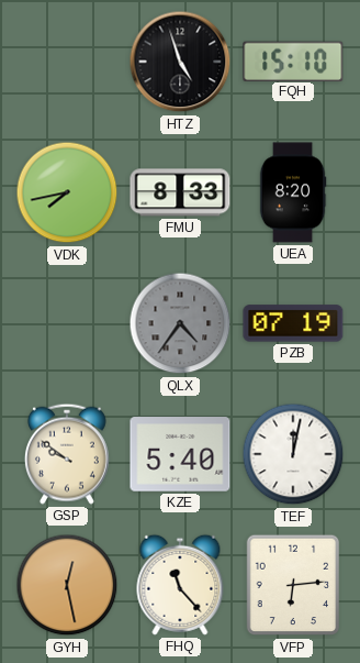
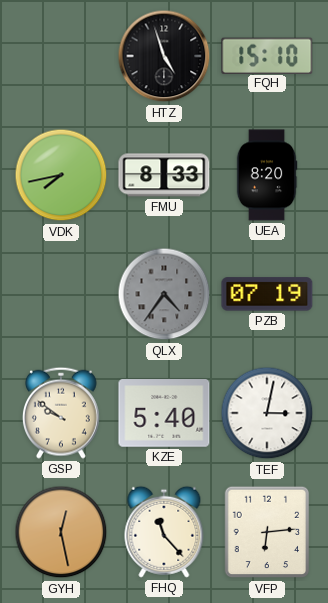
TEF: 12:02 -> 3:02
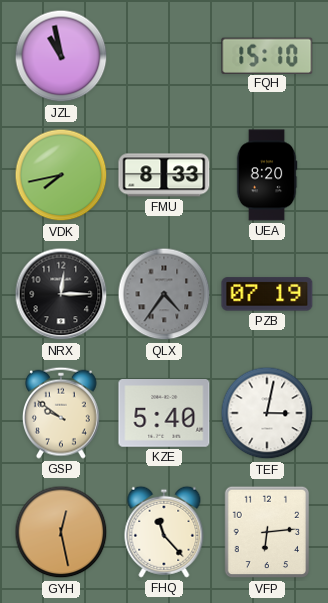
JZL: none -> 10:58
HTZ: 4:57 -> none
NRX: none -> 12:15
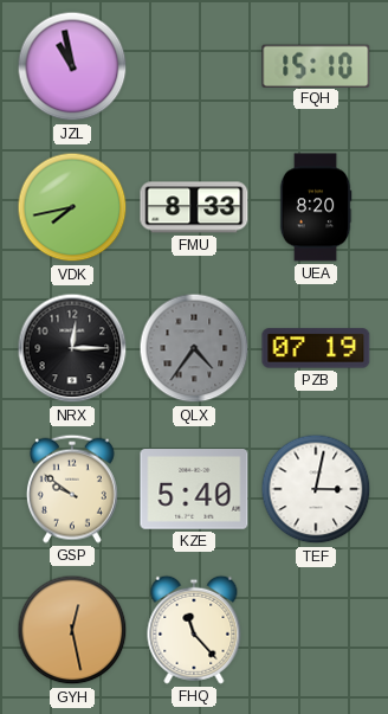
VFP: 6:14 -> none
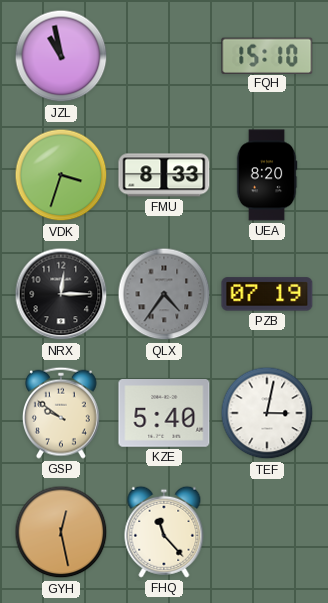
VDK: 7:43 -> 3:33
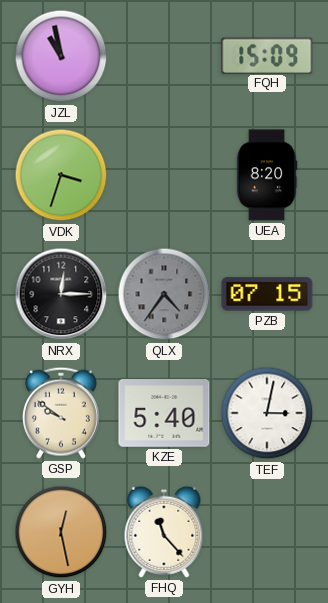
FQH: 15:10 -> 15:09
FMU: 8:33 -> none
PZB: 07:19 -> 07:15
